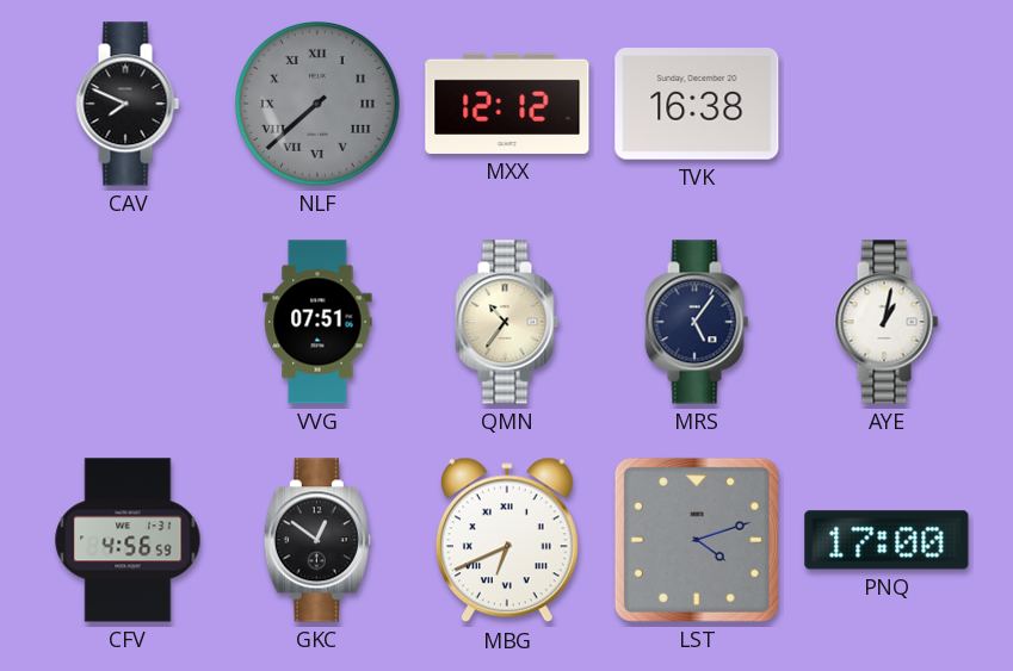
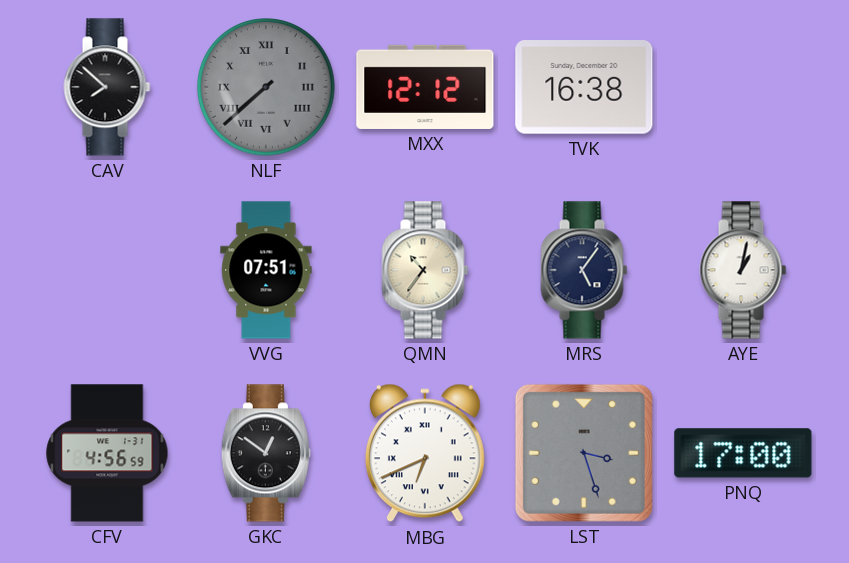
CAV: 7:49 -> 7:52
LST: 4:12 -> 3:27
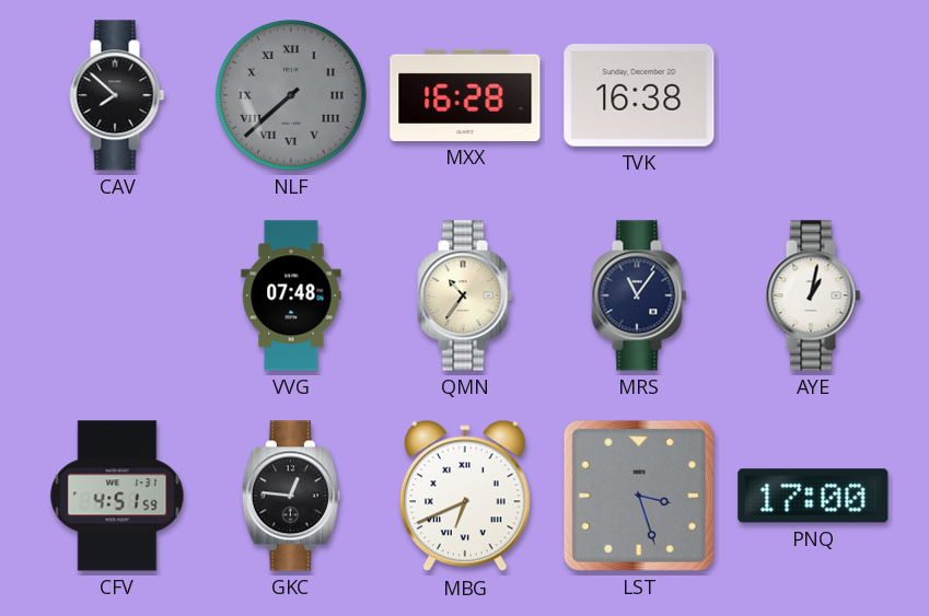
MXX: 12:12 -> 16:28
VVG: 07:51 -> 07:48
MRS: 5:06 -> 11:06
CFV: 4:56 -> 4:51
GKC: 12:51 -> 12:46
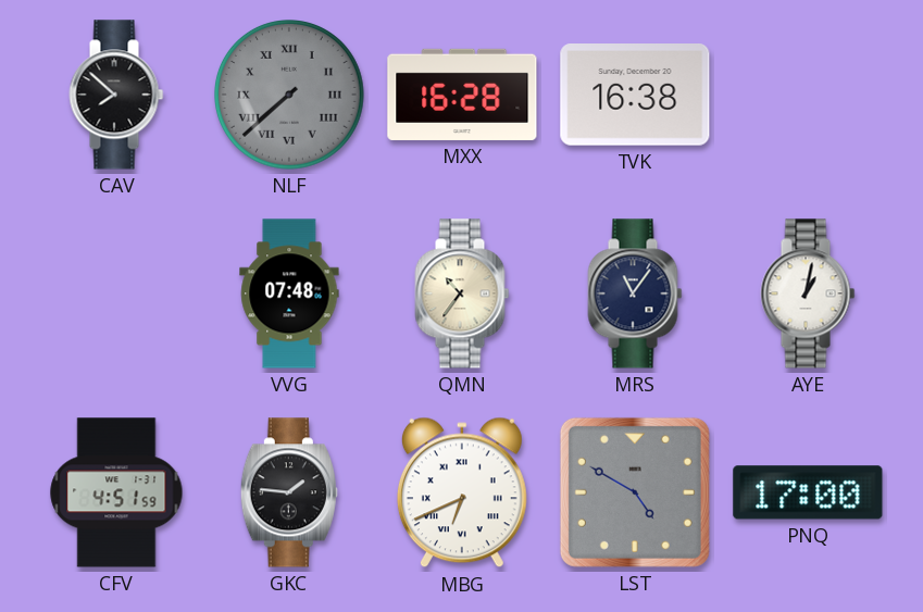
GKC: 12:46 -> 1:46
LST: 3:27 -> 4:50
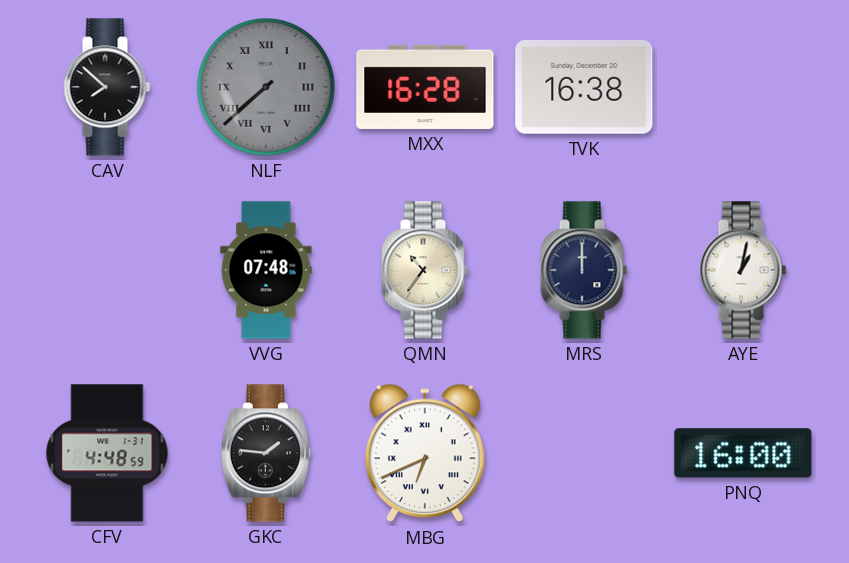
MRS: 11:06 -> 12:00
CFV: 4:51 -> 4:48
LST: 4:50 -> none
PNQ: 17:00 -> 16:00
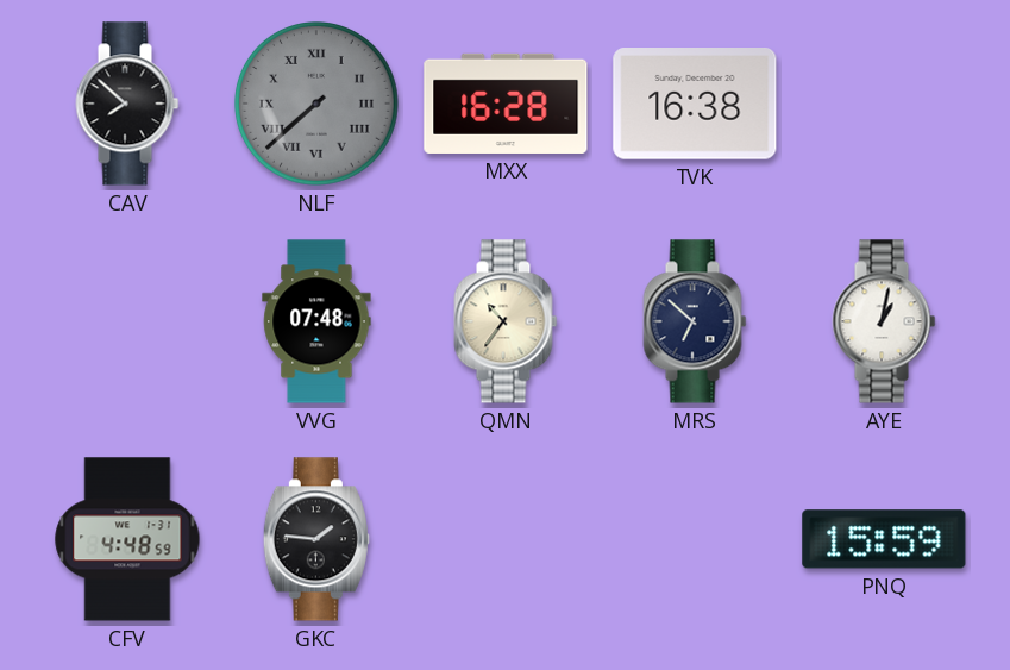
MRS: 12:00 -> 6:52
MBG: 6:41 -> none
PNQ: 16:00 -> 15:59
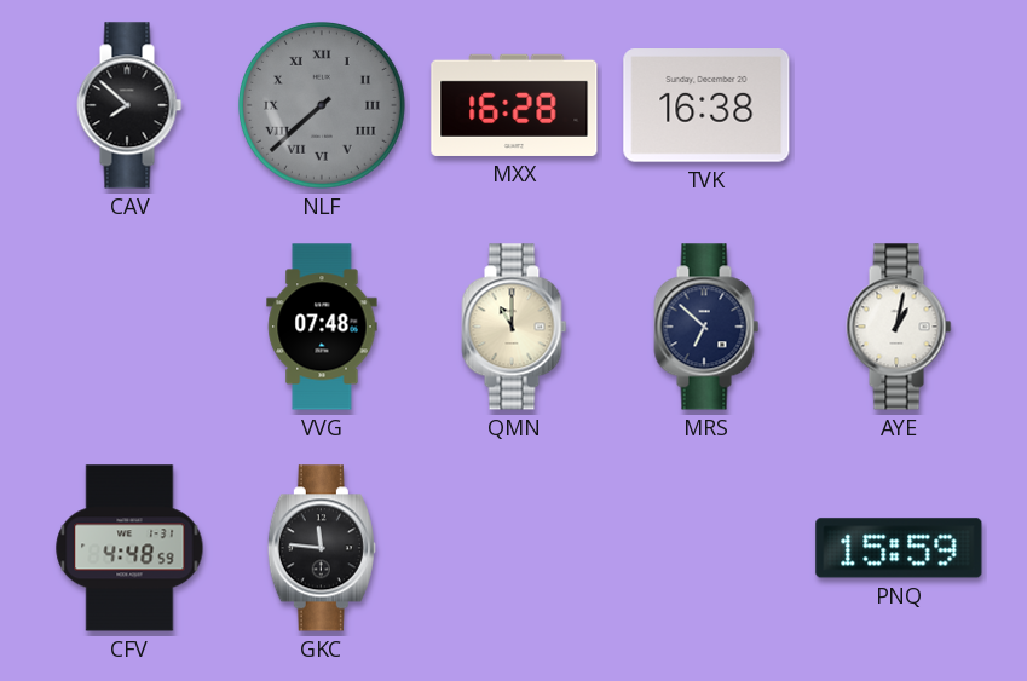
QMN: 10:36 -> 11:00
GKC: 1:46 -> 11:46
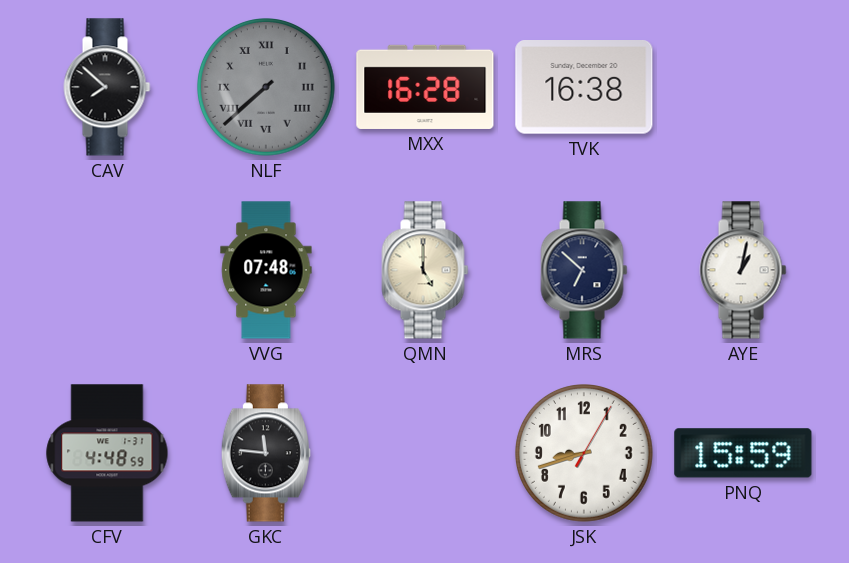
QMN: 11:00 -> 5:00
JSK: none -> 8:42
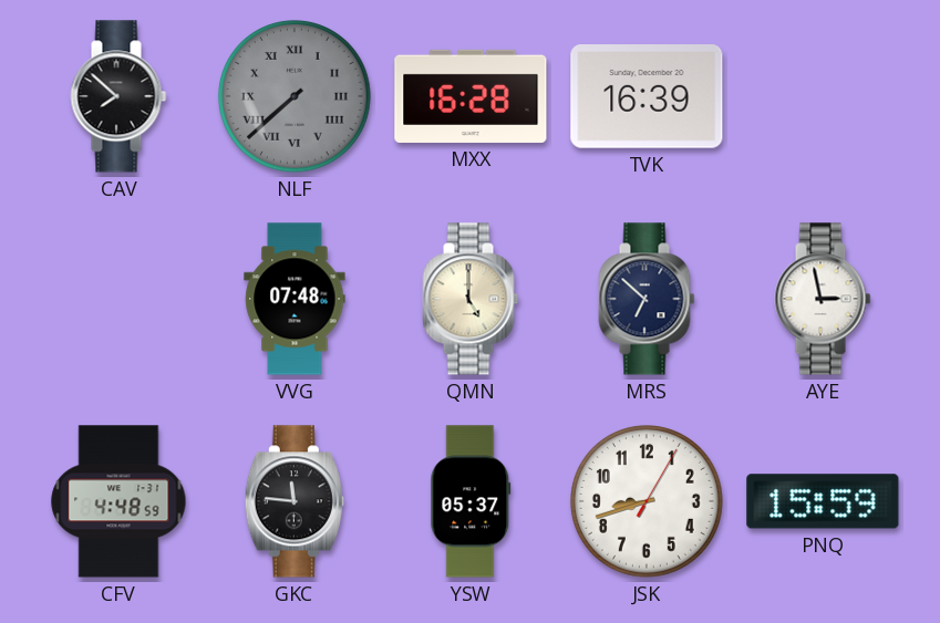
TVK: 16:38 -> 16:39
AYE: 1:02 -> 2:58
YSW: none -> 05:37
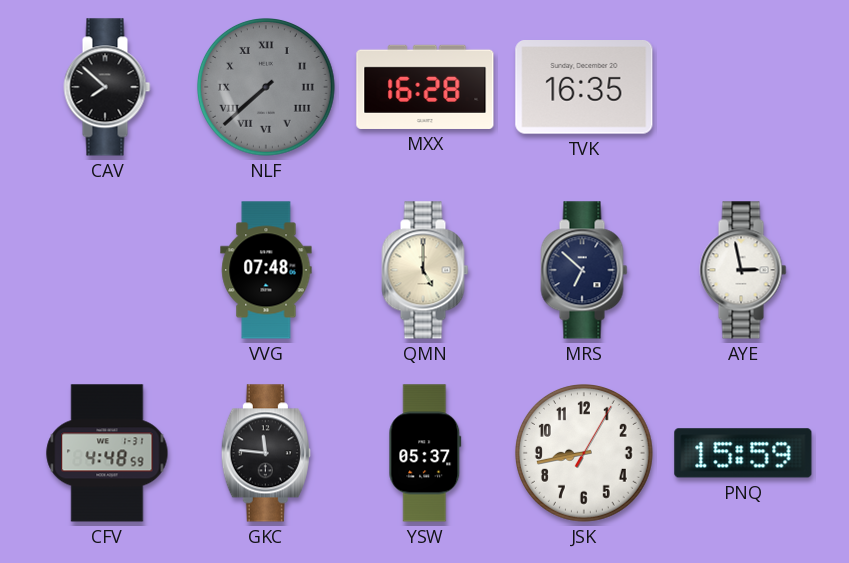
TVK: 16:39 -> 16:35
JSK: 8:42 -> 8:43
